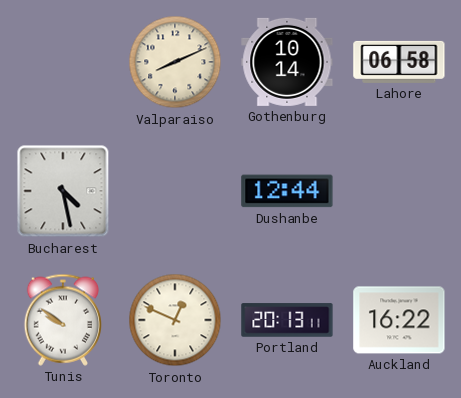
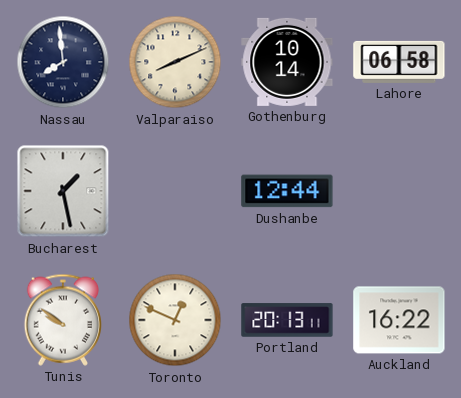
Nassau: none -> 7:59
Bucharest: 4:28 -> 1:28
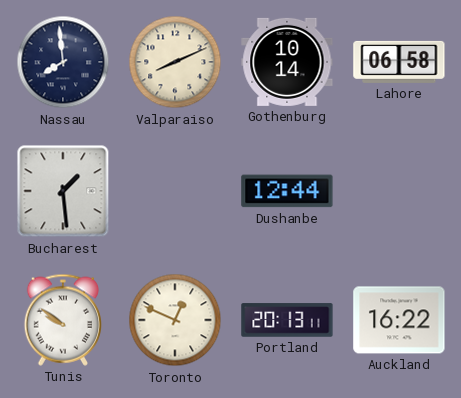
Bucharest: 1:28 -> 1:29
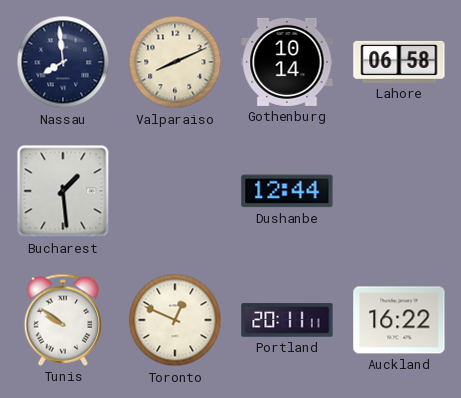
Portland: 20:13 -> 20:11
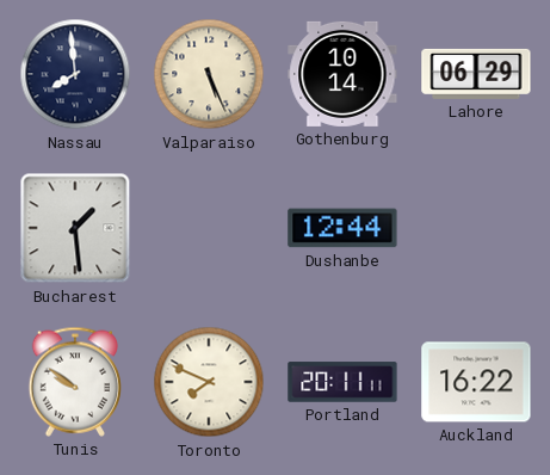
Valparaiso: 8:11 -> 5:26
Lahore: 06:58 -> 06:29
Toronto: 12:49 -> 7:49
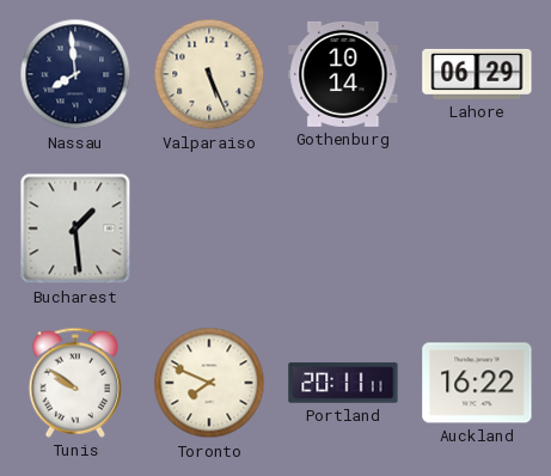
Dushanbe: 12:44 -> none
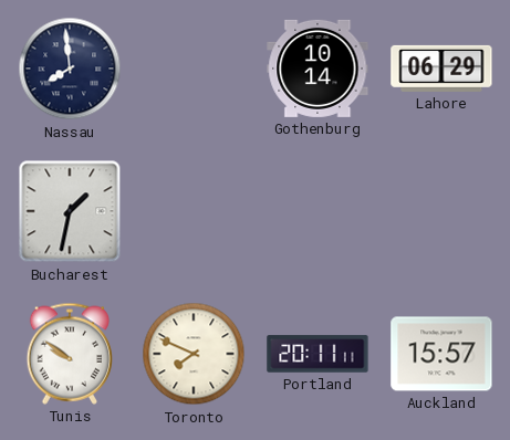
Valparaiso: 5:26 -> none
Bucharest: 1:29 -> 1:32
Auckland: 16:22 -> 15:57
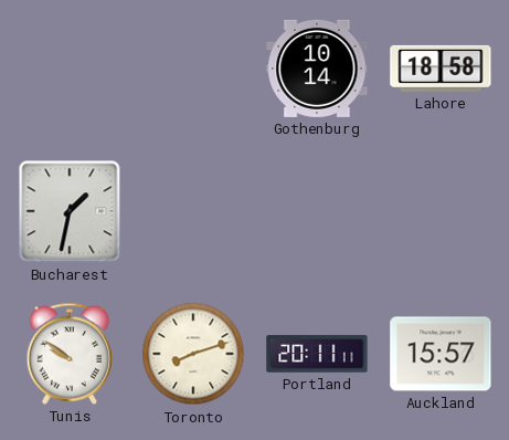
Nassau: 7:59 -> none
Lahore: 06:29 -> 18:58
Toronto: 7:49 -> 8:12
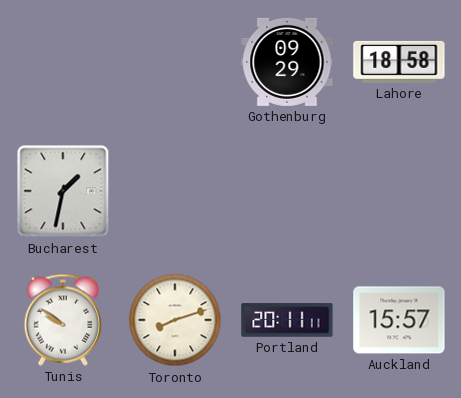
Gothenburg: 10:14 -> 09:29
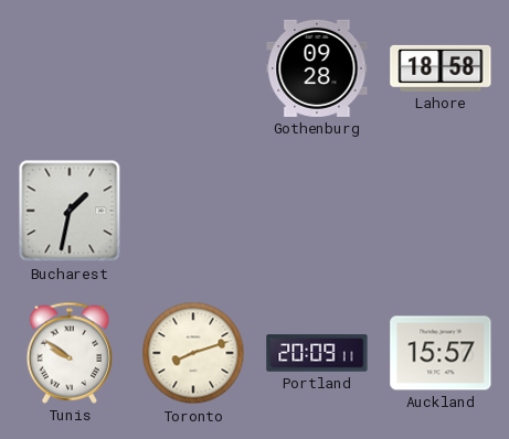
Gothenburg: 09:29 -> 09:28
Portland: 20:11 -> 20:09
